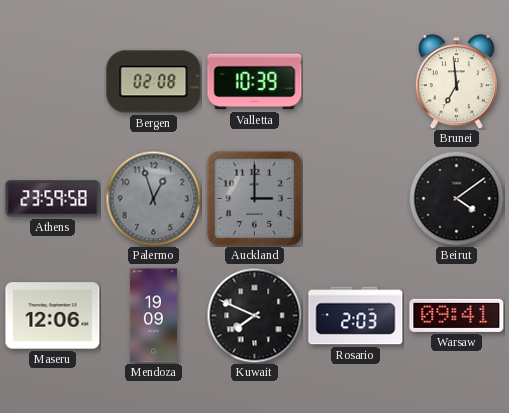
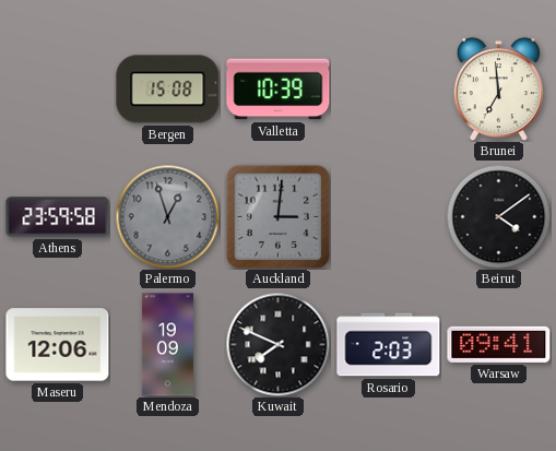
Bergen: 02:08 -> 15:08
Auckland: 3:00 -> 3:01
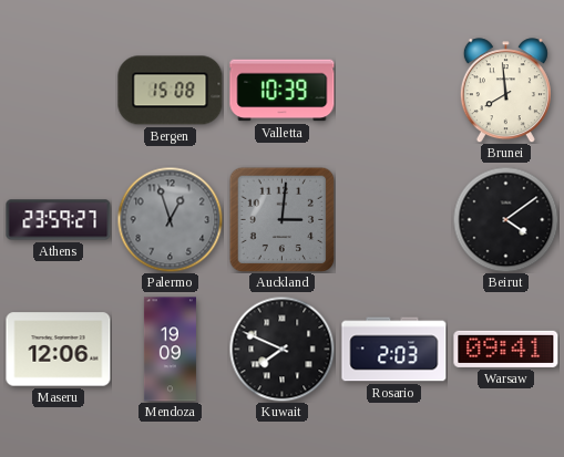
Brunei: 6:59 -> 7:59
Athens: 23:59:58 -> 23:59:27
